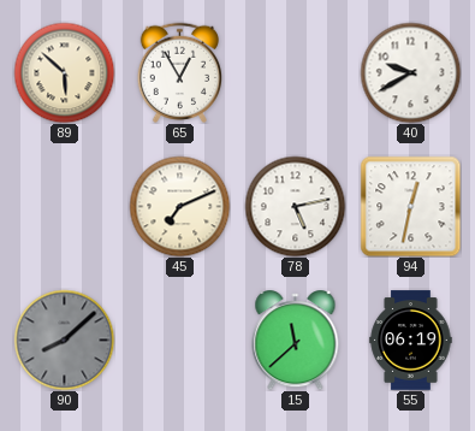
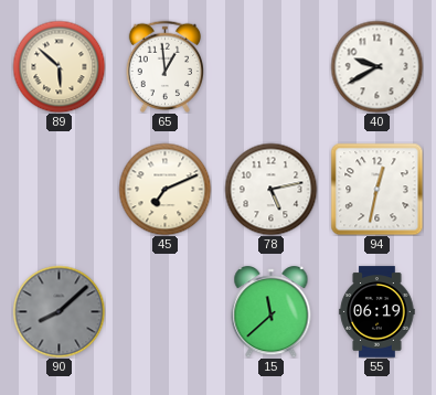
65: 12:55 -> 12:59
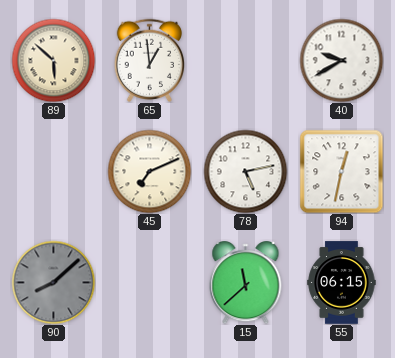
55: 06:19 -> 06:15
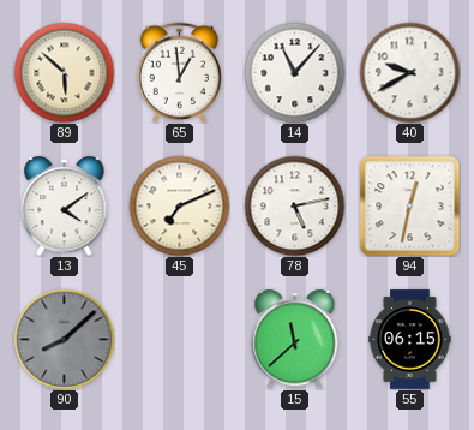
14: none -> 11:07
13: none -> 4:09
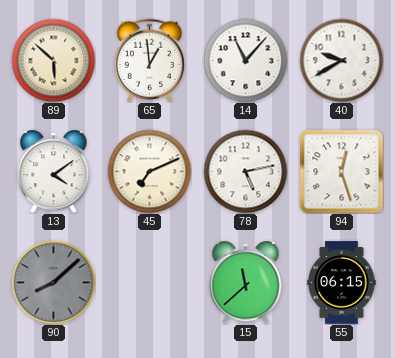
94: 12:32 -> 12:27
